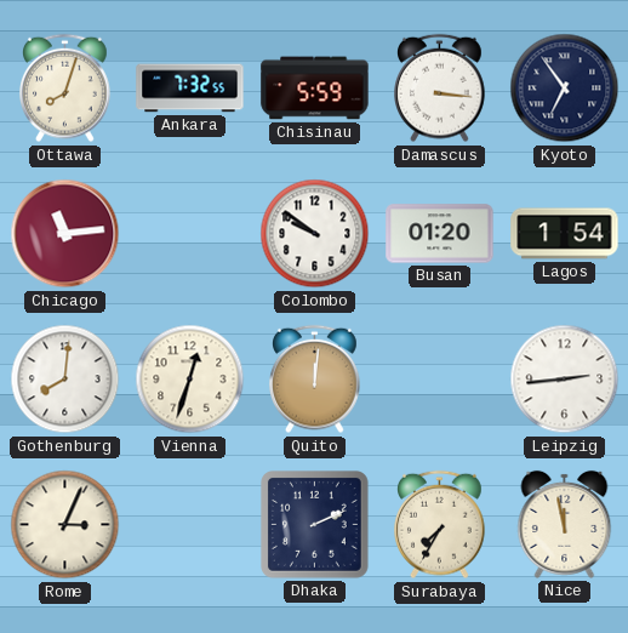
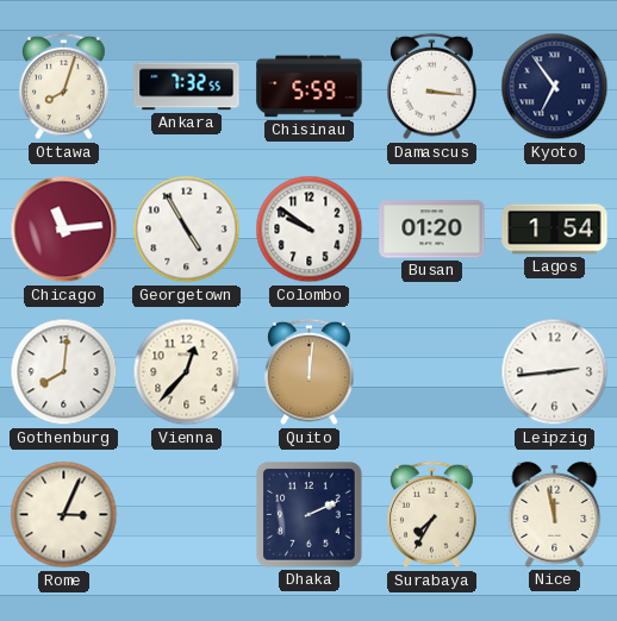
Georgetown: none -> 4:55
Vienna: 12:33 -> 12:37
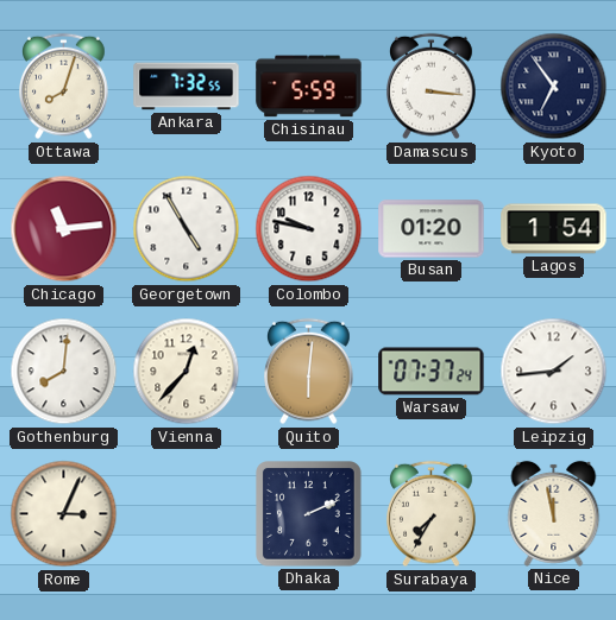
Colombo: 9:51 -> 9:47
Quito: 12:01 -> 6:01
Warsaw: none -> 07:37
Leipzig: 2:44 -> 1:44
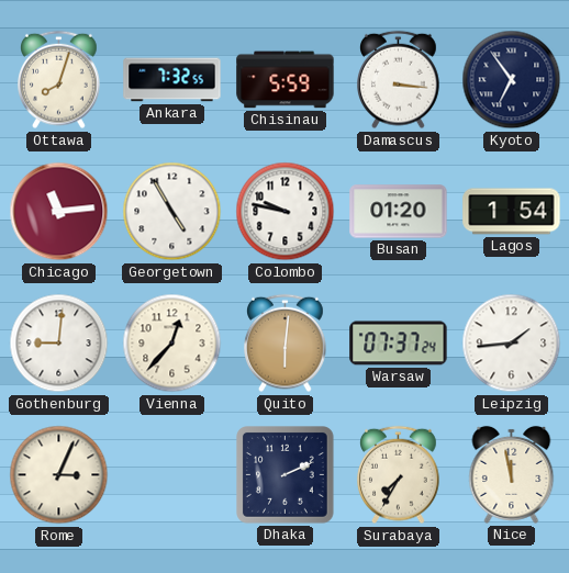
Gothenburg: 8:01 -> 9:01
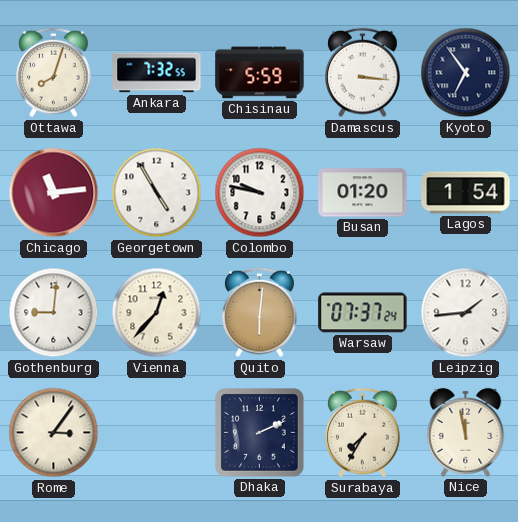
Rome: 3:04 -> 3:06
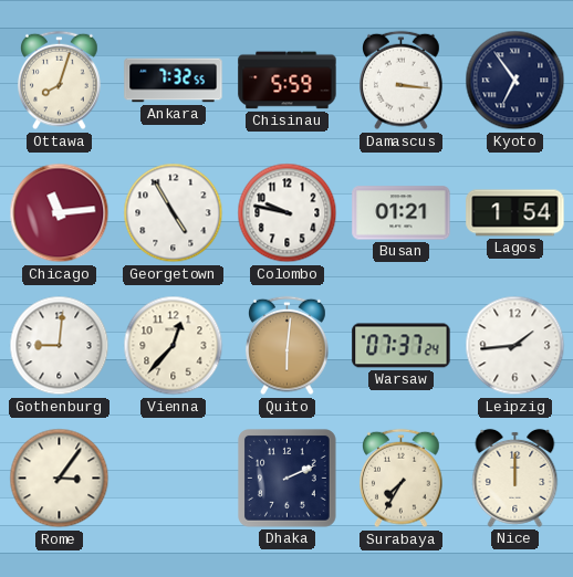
Busan: 01:20 -> 01:21
Nice: 11:58 -> 12:00
